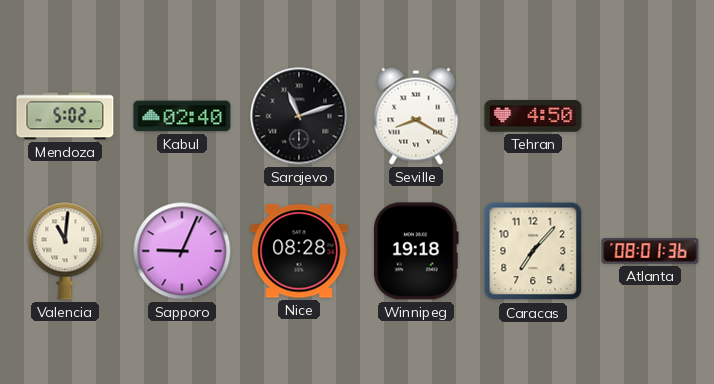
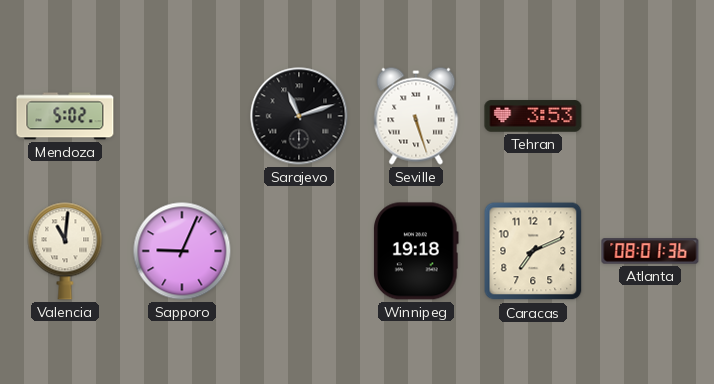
Kabul: 02:40 -> none
Seville: 8:20 -> 5:27
Tehran: 4:50 -> 3:53
Nice: 08:28 -> none
Caracas: 7:07 -> 7:11
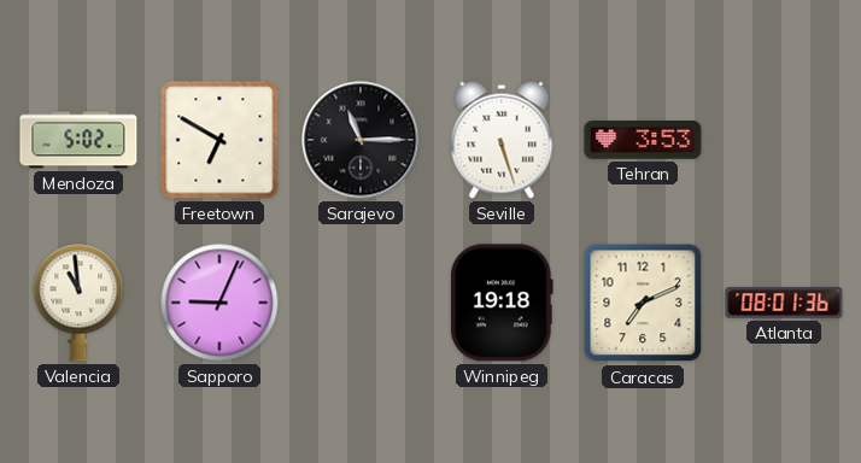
Freetown: none -> 6:50
Sarajevo: 11:12 -> 11:15
Valencia: 11:01 -> 10:59
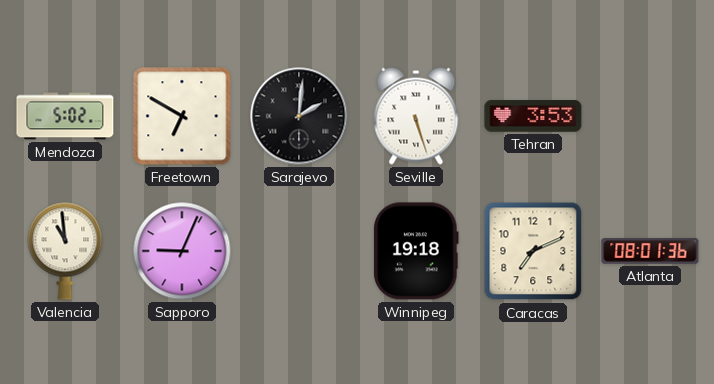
Sarajevo: 11:15 -> 2:01
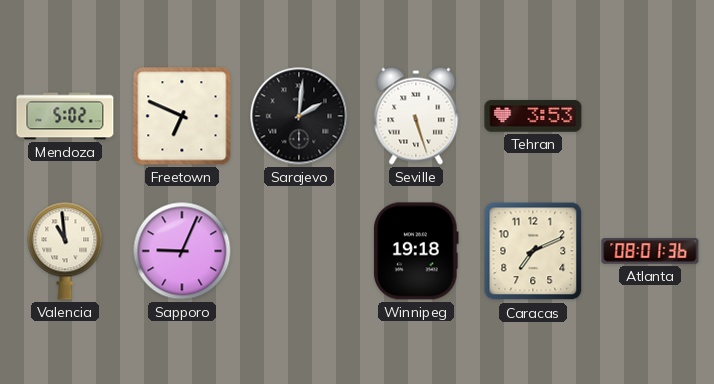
Freetown: 6:50 -> 6:49
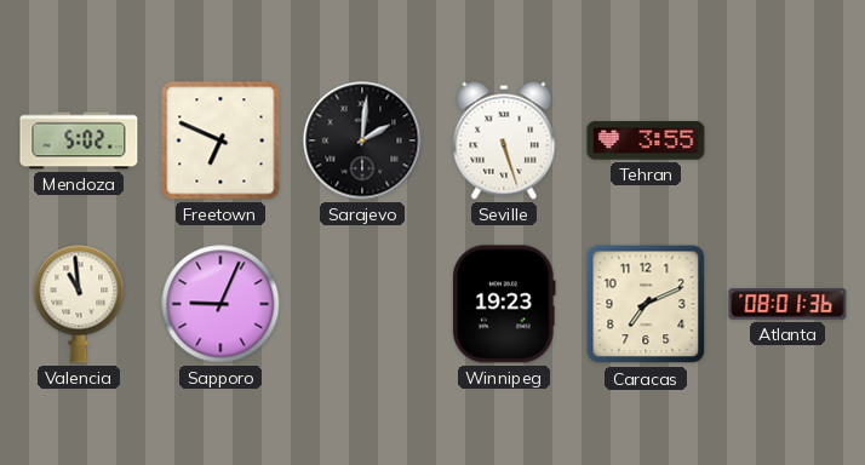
Tehran: 3:53 -> 3:55
Winnipeg: 19:18 -> 19:23
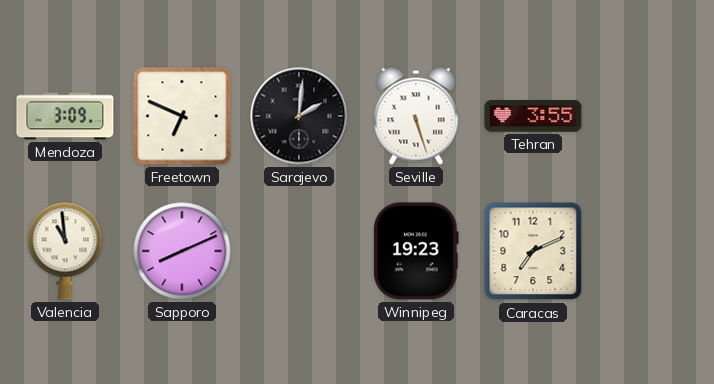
Mendoza: 5:02 -> 3:09
Sapporo: 9:04 -> 8:11
Atlanta: 08:01 -> none
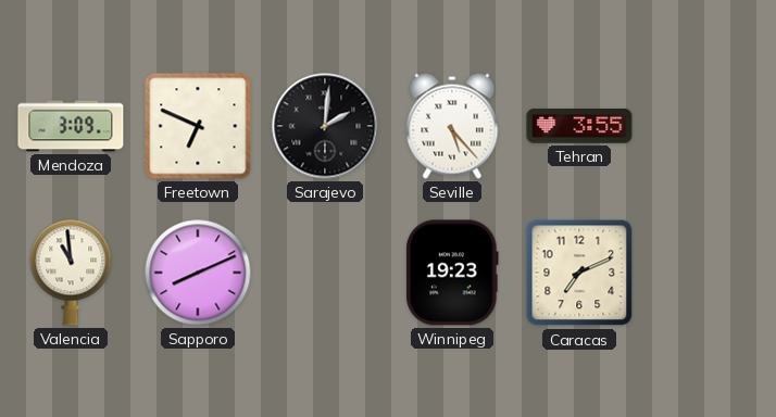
Seville: 5:27 -> 5:23
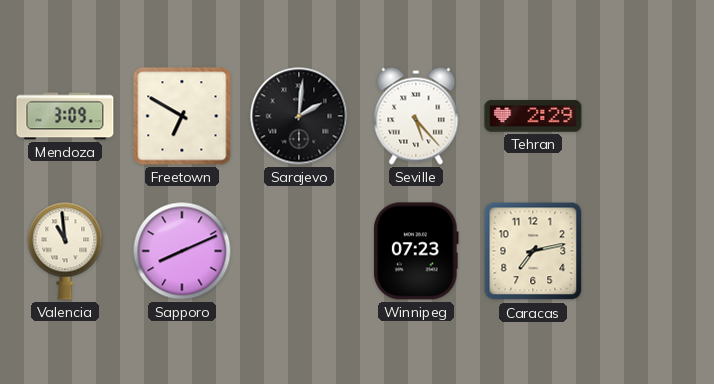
Freetown: 6:49 -> 6:50
Tehran: 3:55 -> 2:29
Winnipeg: 19:23 -> 07:23
Caracas: 7:11 -> 7:13
